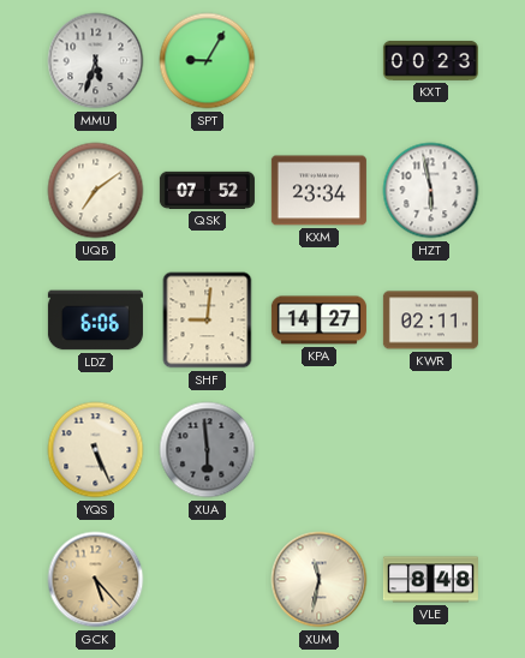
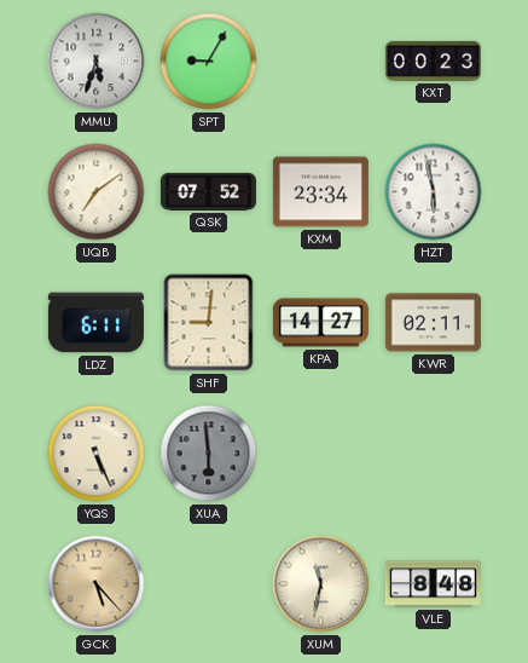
LDZ: 6:06 -> 6:11
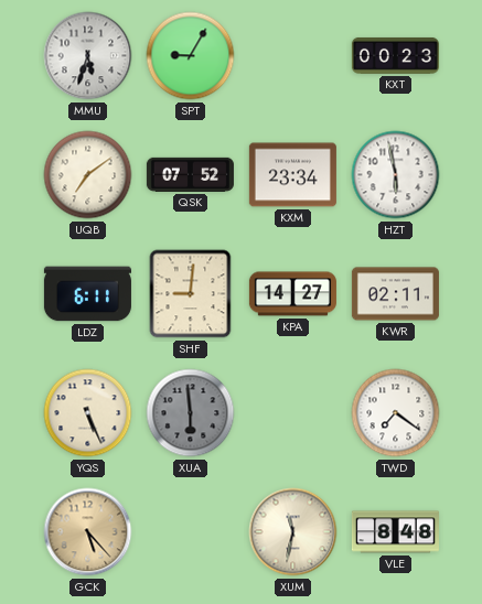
TWD: none -> 7:21
